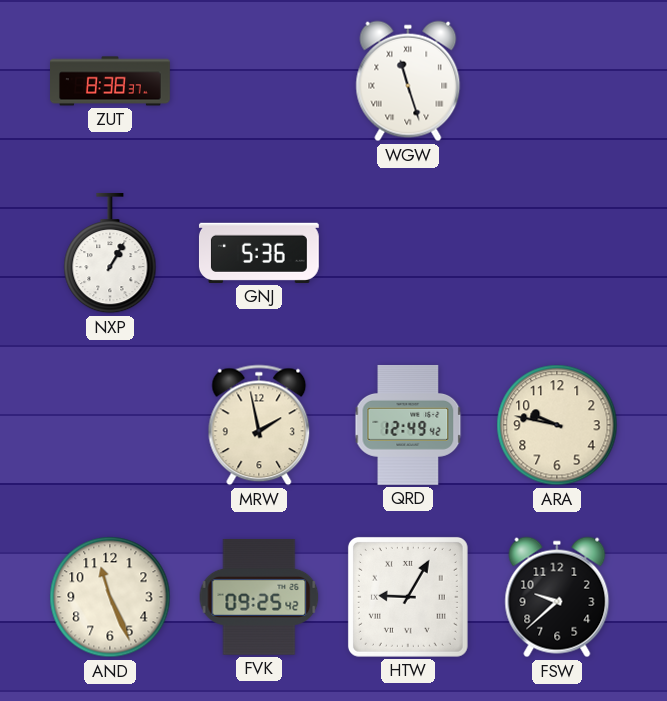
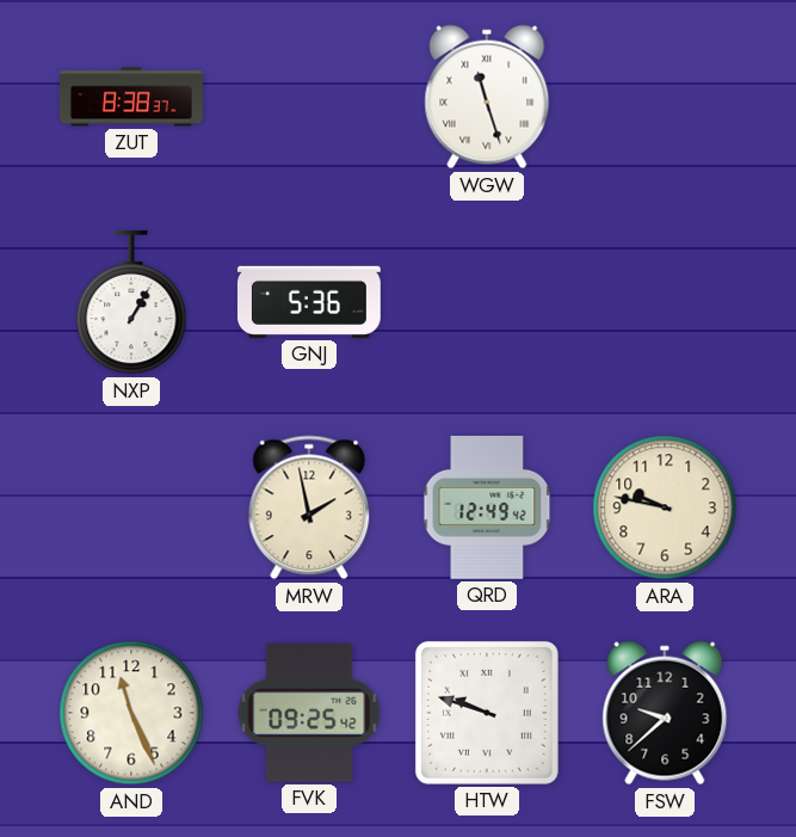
HTW: 9:05 -> 9:48
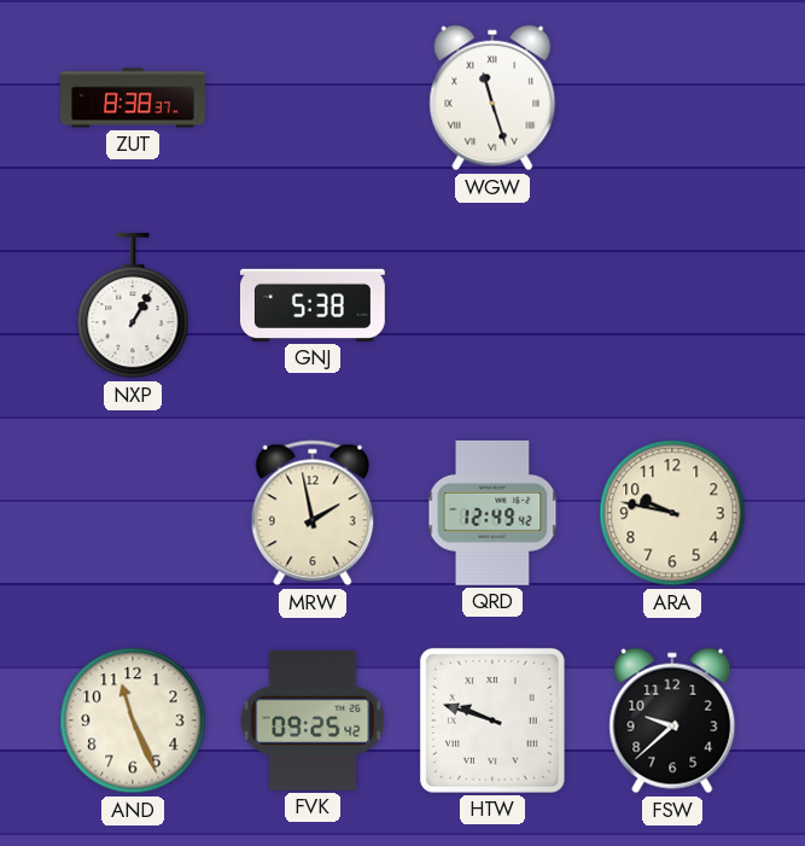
GNJ: 5:36 -> 5:38
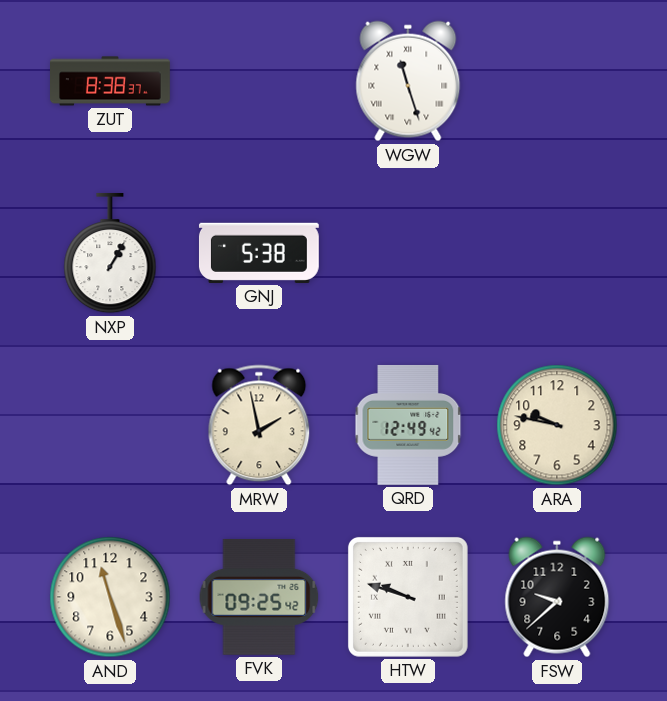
AND: 11:26 -> 11:27
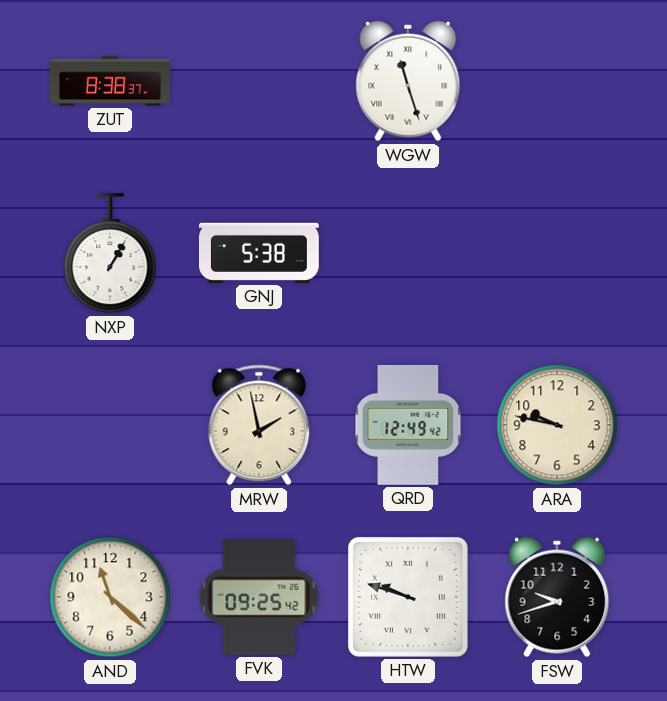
AND: 11:27 -> 11:22
FSW: 9:38 -> 9:42
